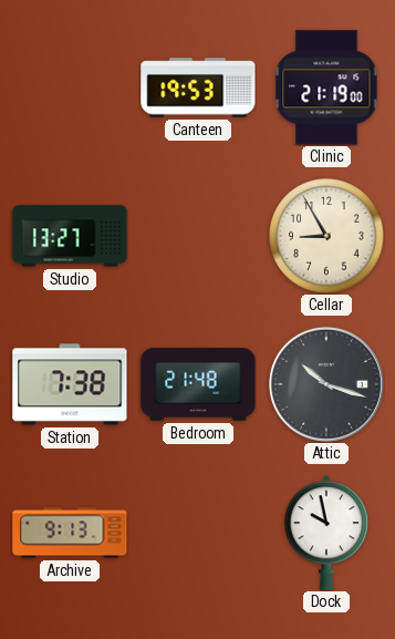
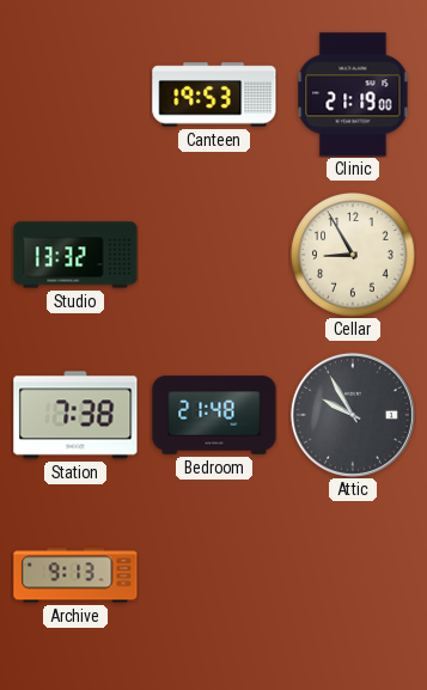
Studio: 13:27 -> 13:32
Attic: 10:18 -> 9:55
Dock: 9:58 -> none
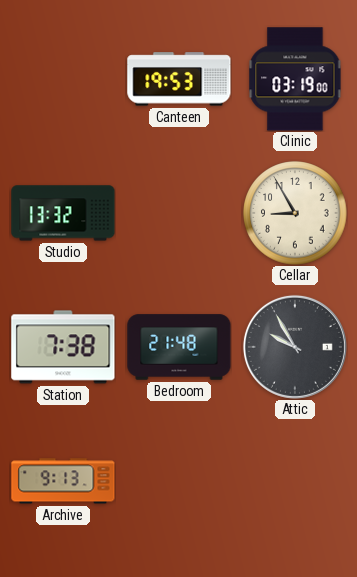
Clinic: 21:19 -> 03:19
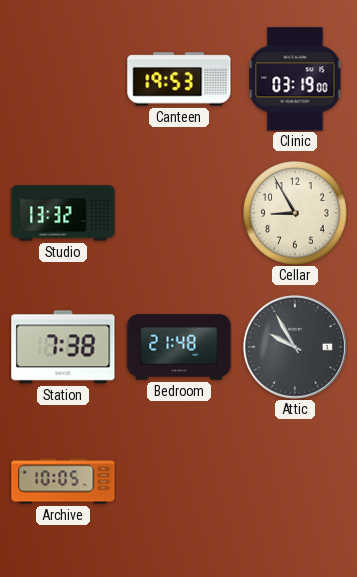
Archive: 9:13 -> 10:05
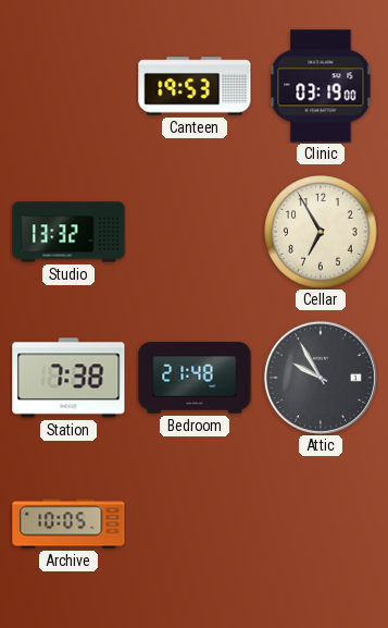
Cellar: 8:55 -> 6:55
